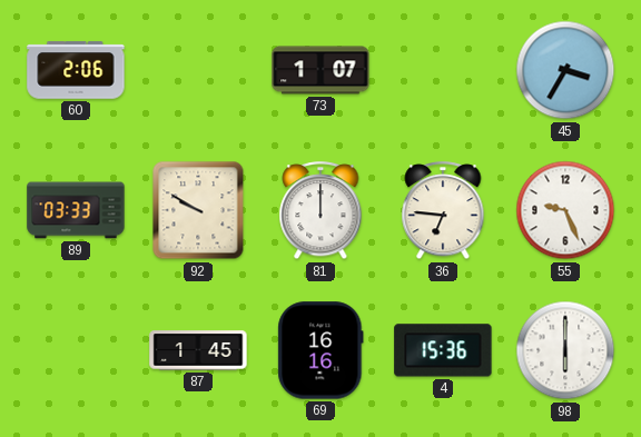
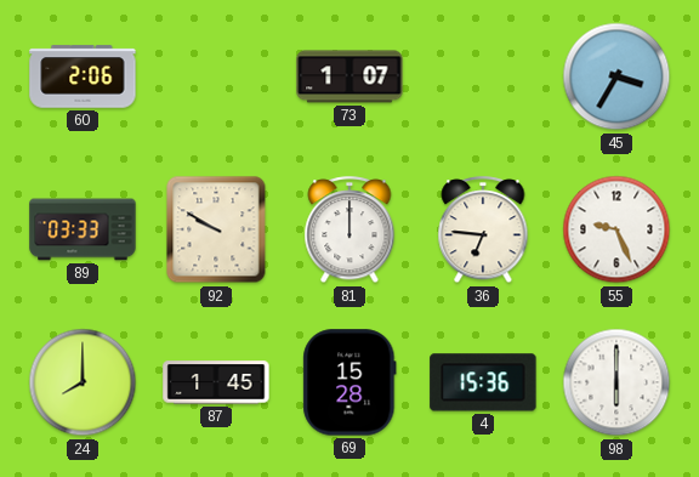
24: none -> 8:00
69: 16:16 -> 15:28
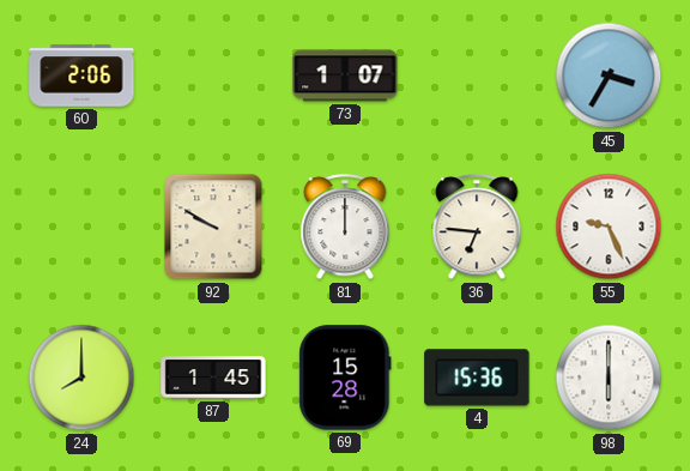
89: 03:33 -> none
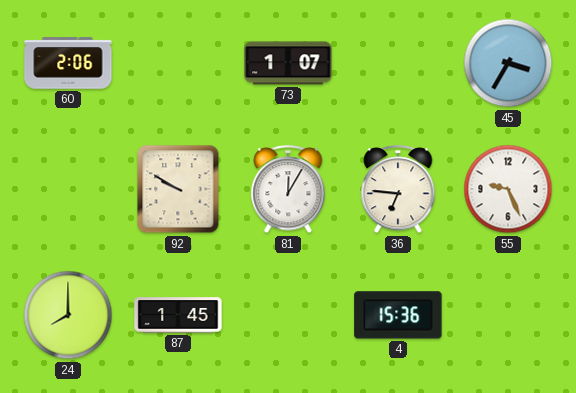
81: 12:00 -> 12:05
69: 15:28 -> none
98: 6:00 -> none
